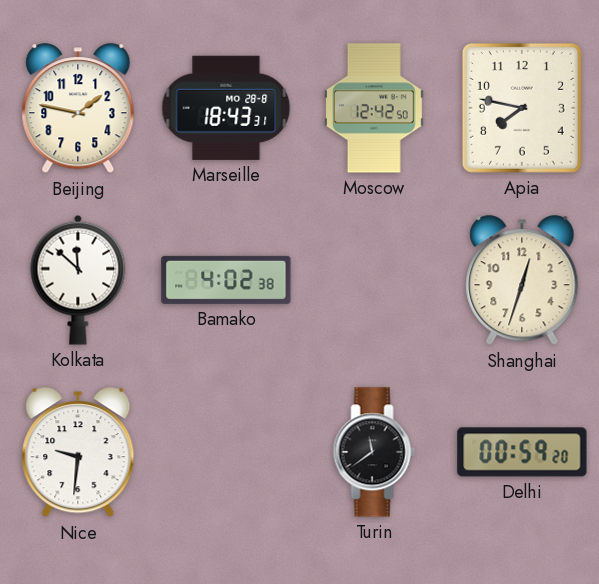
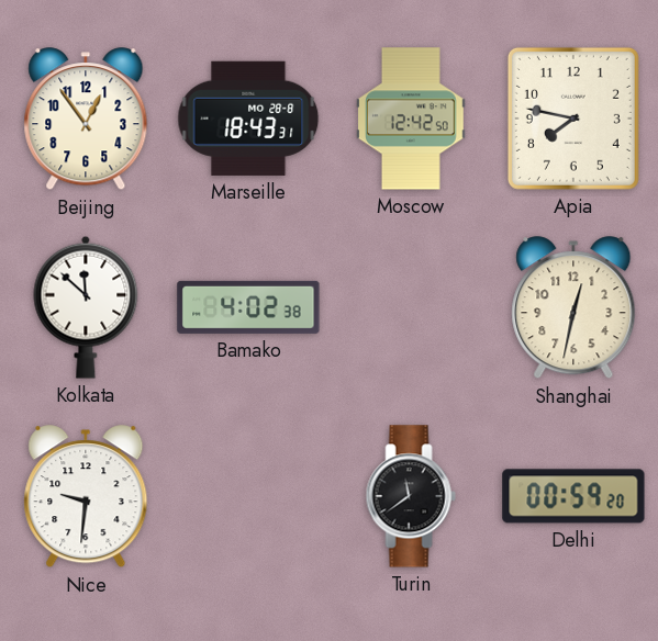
Beijing: 1:47 -> 12:54
Shanghai: 12:33 -> 12:32
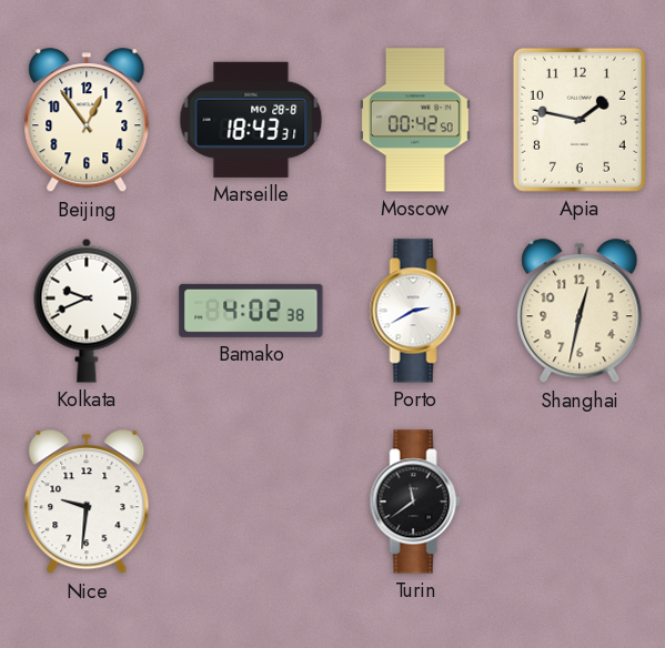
Moscow: 12:42 -> 00:42
Apia: 7:47 -> 1:47
Kolkata: 11:52 -> 9:41
Porto: none -> 2:40
Delhi: 00:59 -> none
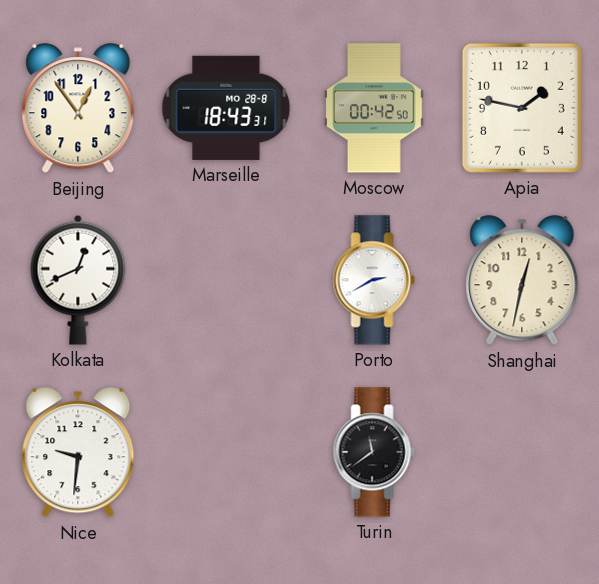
Kolkata: 9:41 -> 12:41
Bamako: 4:02 -> none
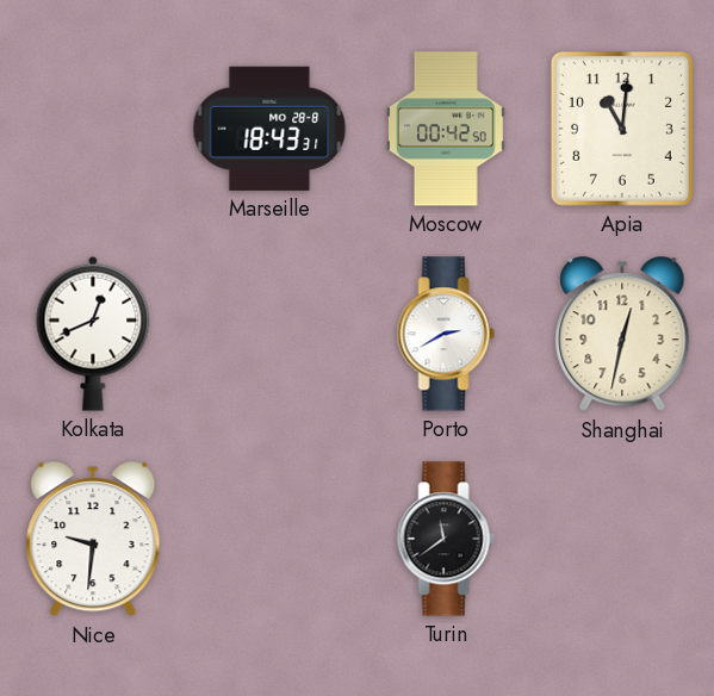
Beijing: 12:54 -> none
Apia: 1:47 -> 11:01
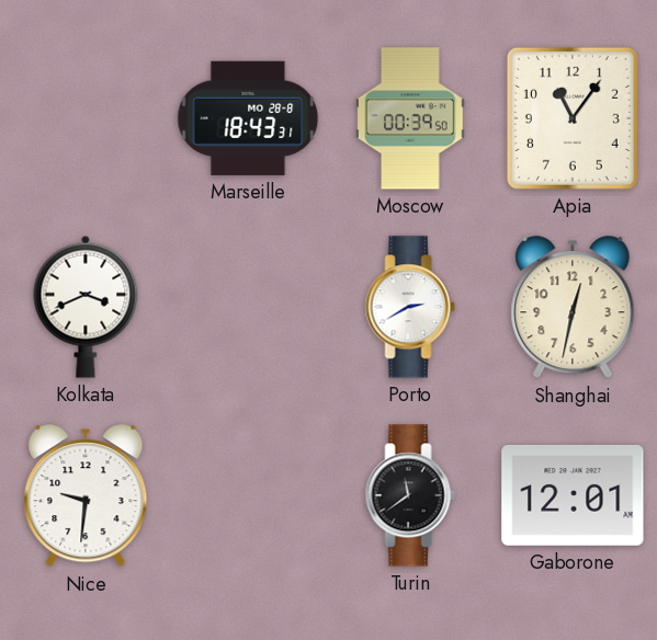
Moscow: 00:42 -> 00:39
Apia: 11:01 -> 11:06
Kolkata: 12:41 -> 3:41
Gaborone: none -> 12:01
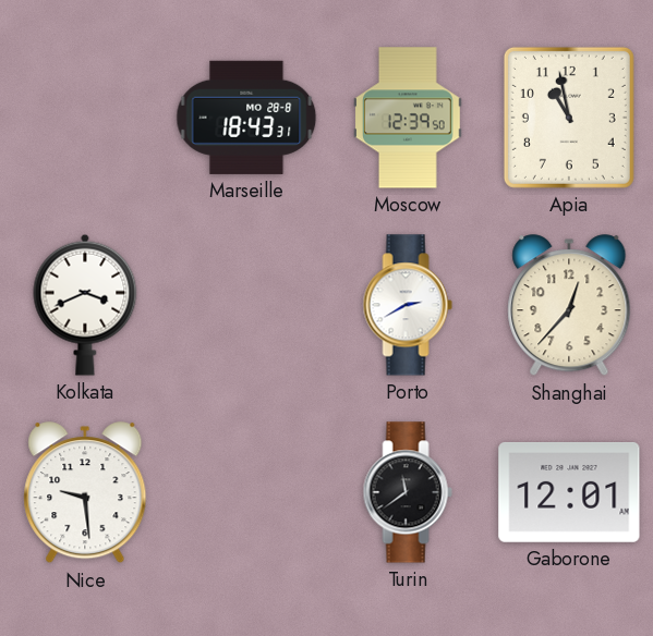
Moscow: 00:39 -> 12:39
Apia: 11:06 -> 10:58
Shanghai: 12:32 -> 12:37
Nice: 9:31 -> 9:29
